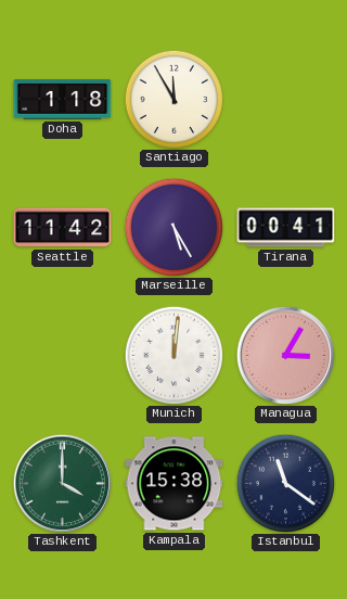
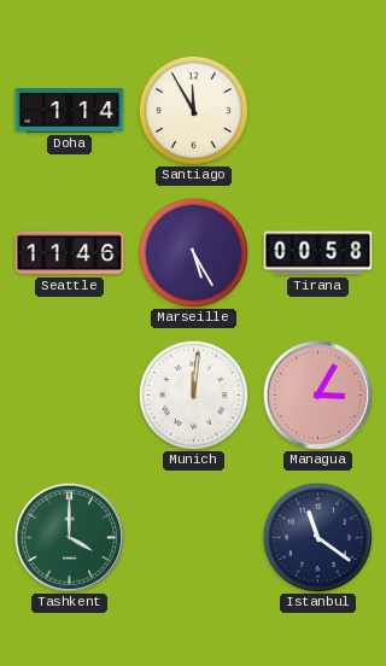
Doha: 1:18 -> 1:14
Seattle: 11:42 -> 11:46
Tirana: 00:41 -> 00:58
Kampala: 15:38 -> none
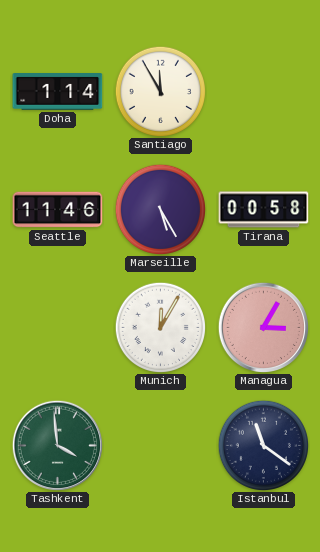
Munich: 12:01 -> 12:05
Tashkent: 4:00 -> 3:59
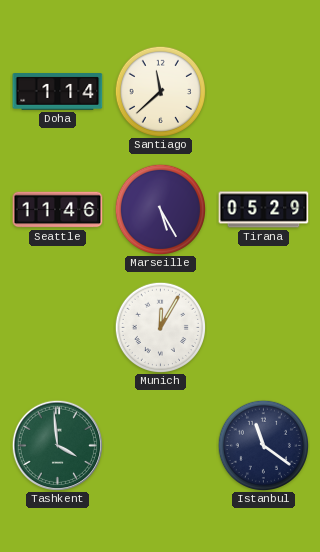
Santiago: 11:55 -> 11:38
Tirana: 00:58 -> 05:29
Managua: 3:05 -> none
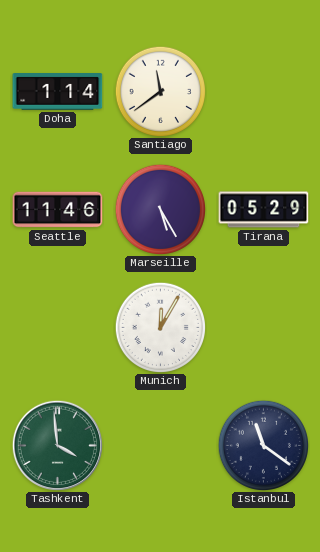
Santiago: 11:38 -> 11:39
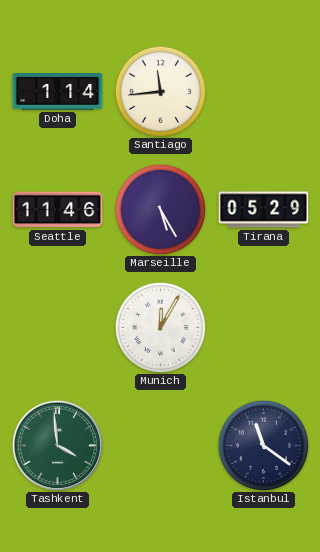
Santiago: 11:39 -> 11:44
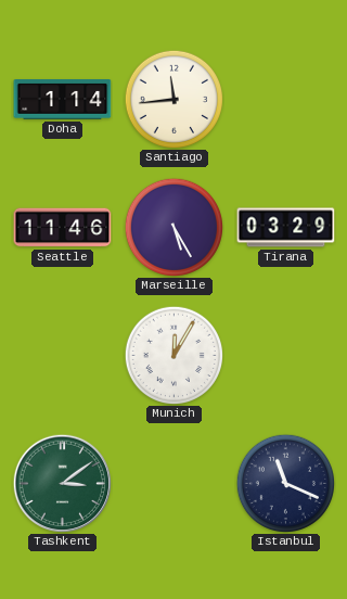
Tirana: 05:29 -> 03:29
Tashkent: 3:59 -> 3:09
Istanbul: 11:21 -> 11:19
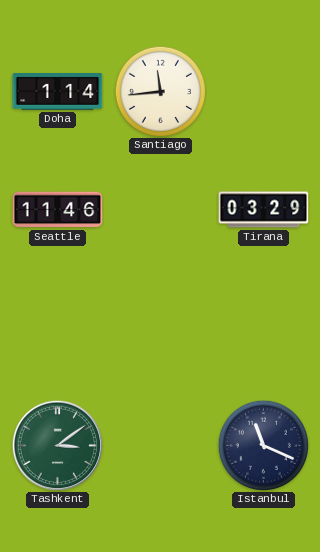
Marseille: 5:25 -> none
Munich: 12:05 -> none
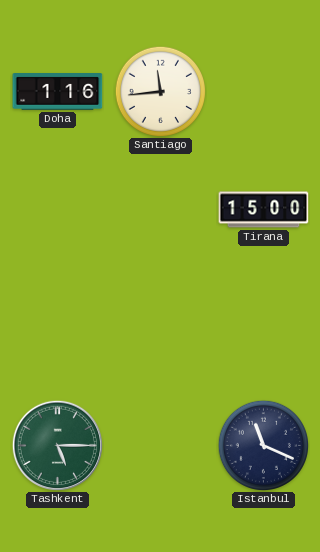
Doha: 1:14 -> 1:16
Seattle: 11:46 -> none
Tirana: 03:29 -> 15:00
Tashkent: 3:09 -> 5:15
